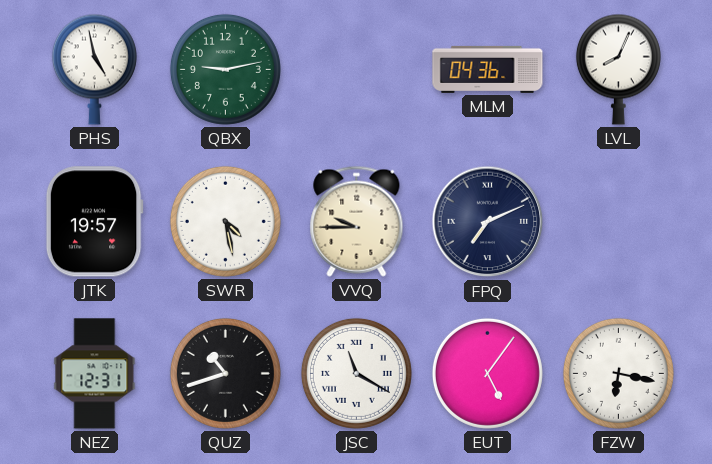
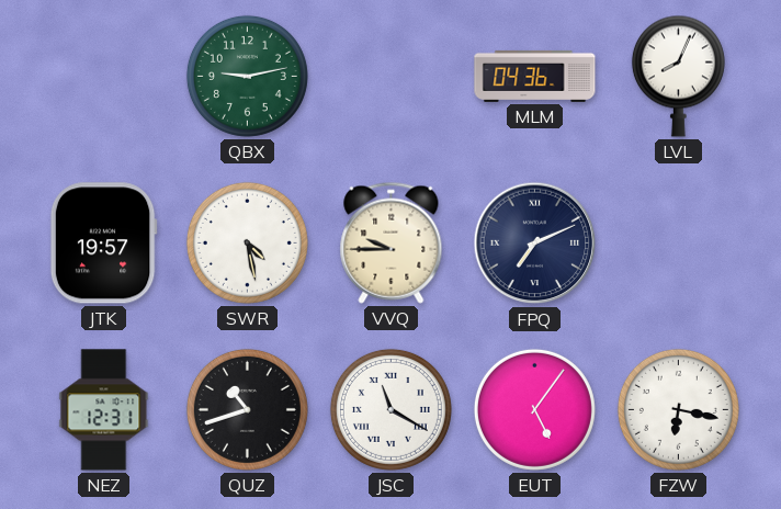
PHS: 4:58 -> none
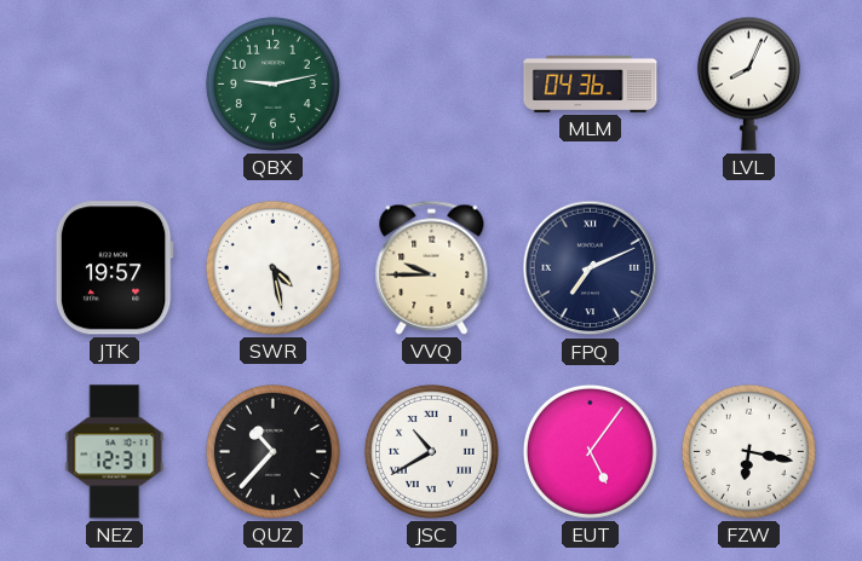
QUZ: 10:42 -> 10:37
JSC: 11:20 -> 10:40
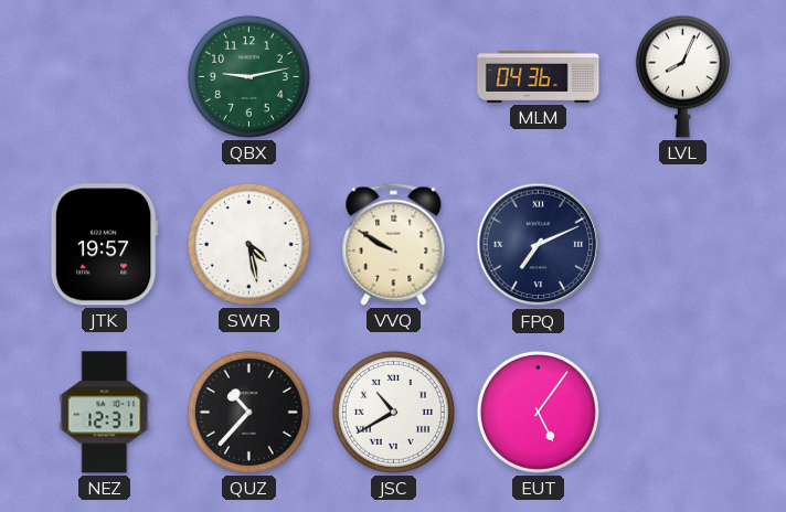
VVQ: 9:45 -> 9:50
FZW: 6:17 -> none
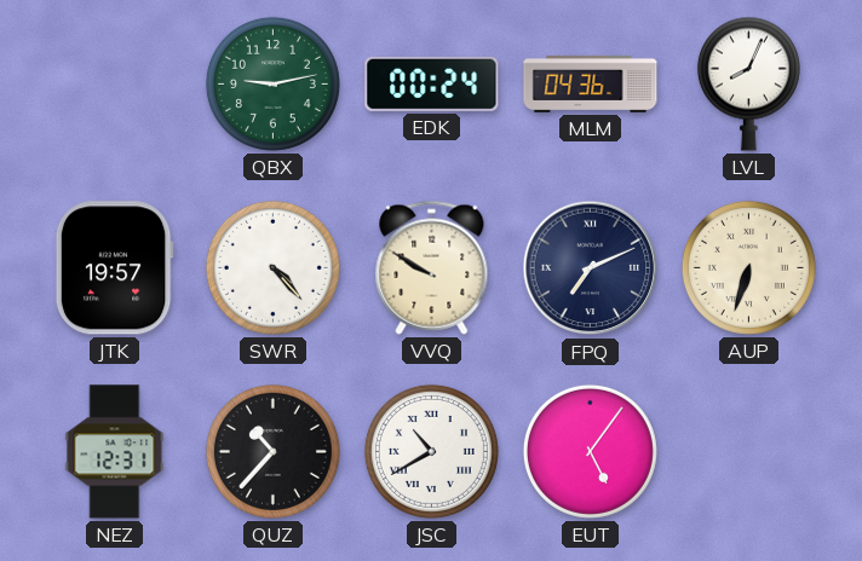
EDK: none -> 00:24
SWR: 4:28 -> 4:23
AUP: none -> 6:33
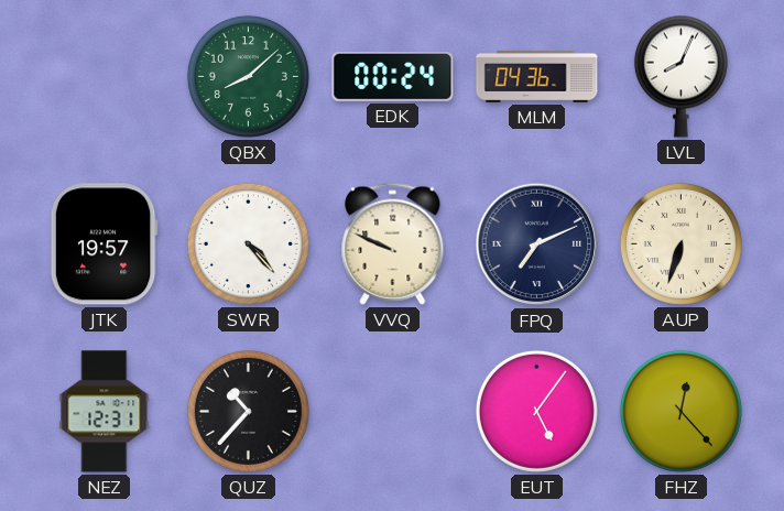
QBX: 9:13 -> 8:08
VVQ: 9:50 -> 9:49
JSC: 10:40 -> none
FHZ: none -> 12:23
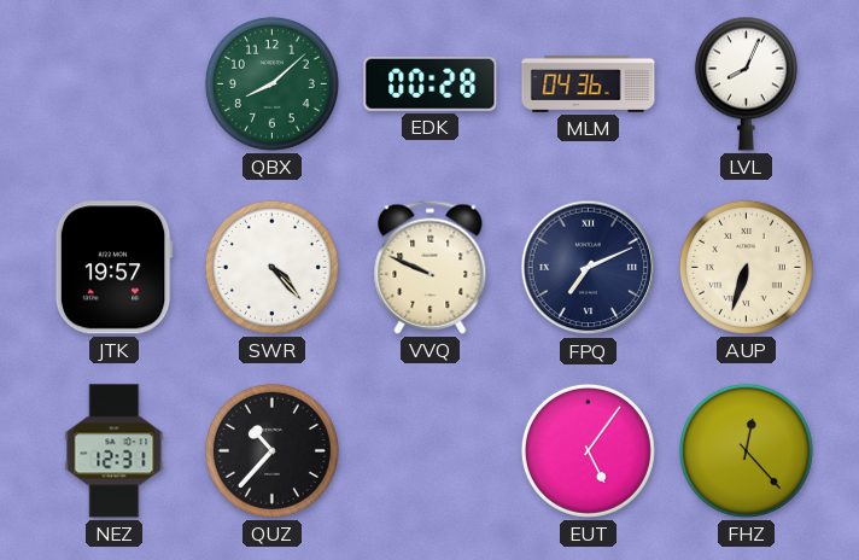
EDK: 00:24 -> 00:28
